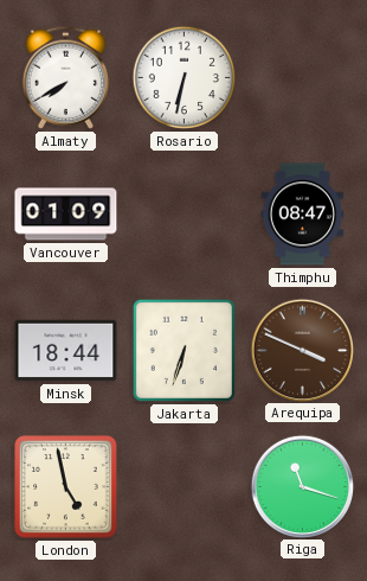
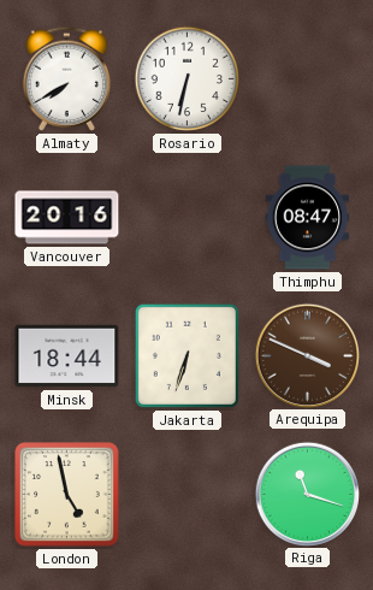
Vancouver: 01:09 -> 20:16
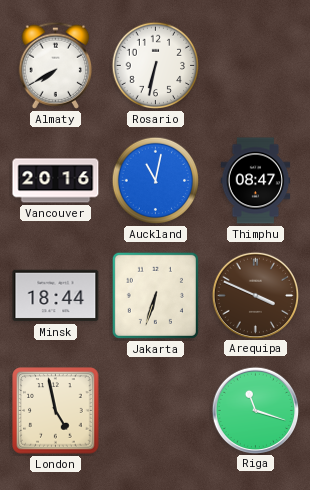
Auckland: none -> 11:02
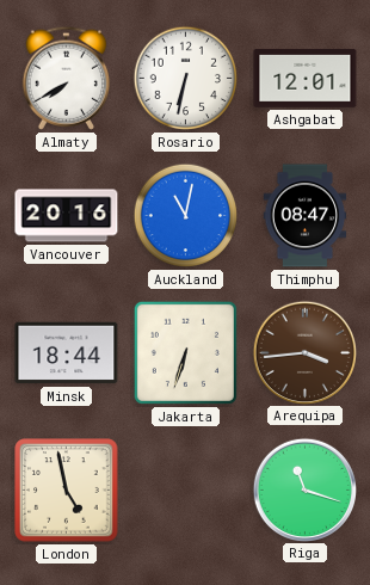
Ashgabat: none -> 12:01
Arequipa: 3:49 -> 3:44
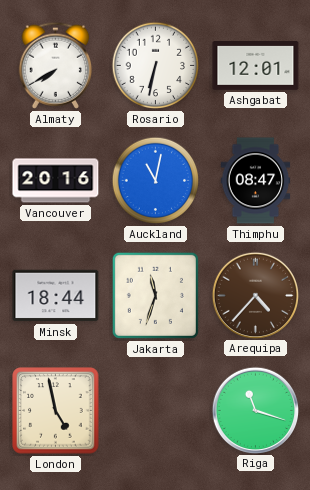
Jakarta: 6:33 -> 11:33
Arequipa: 3:44 -> 4:37
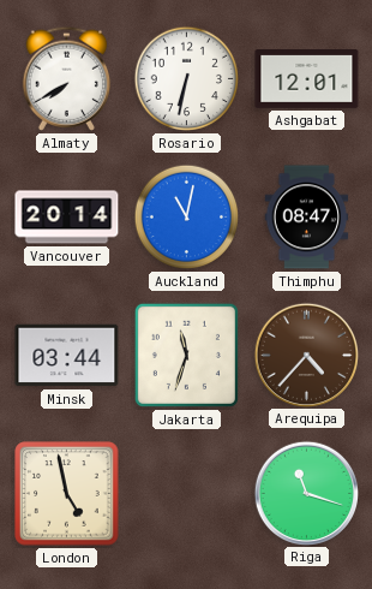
Vancouver: 20:16 -> 20:14
Minsk: 18:44 -> 03:44
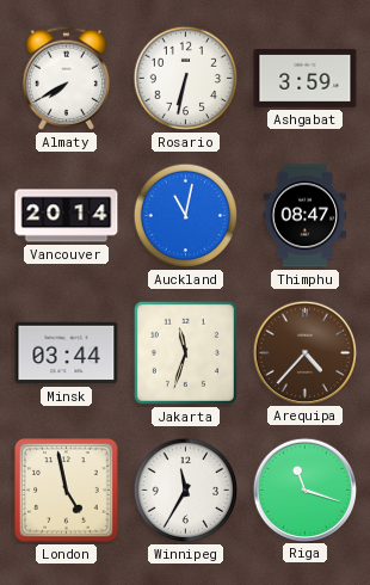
Ashgabat: 12:01 -> 3:59
Winnipeg: none -> 11:35
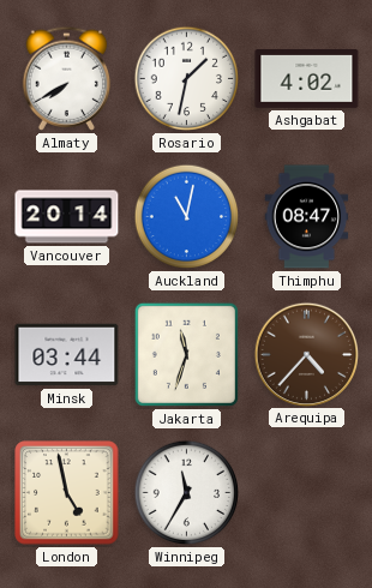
Rosario: 6:32 -> 1:32
Ashgabat: 3:59 -> 4:02
Riga: 11:18 -> none
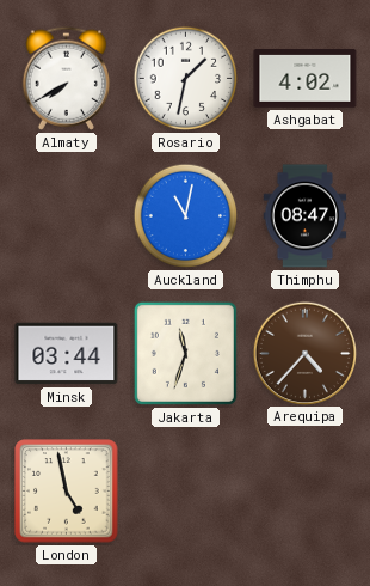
Vancouver: 20:14 -> none
Winnipeg: 11:35 -> none
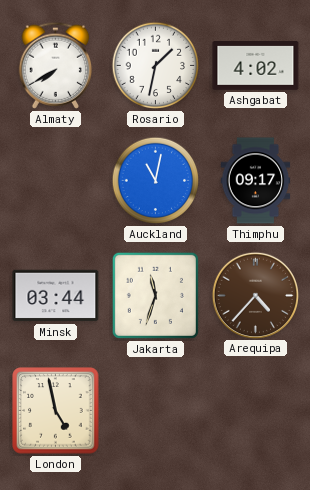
Thimphu: 08:47 -> 09:17
